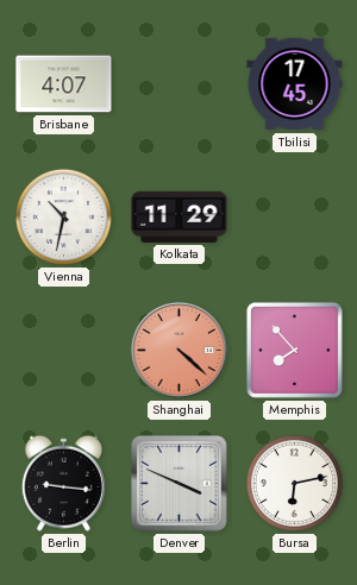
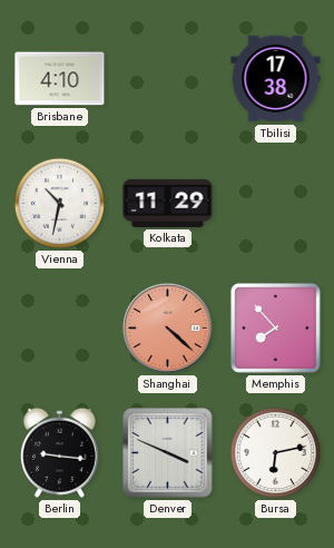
Brisbane: 4:07 -> 4:10
Tbilisi: 17:45 -> 17:38
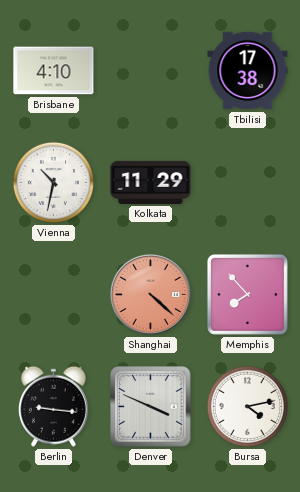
Bursa: 6:13 -> 4:13
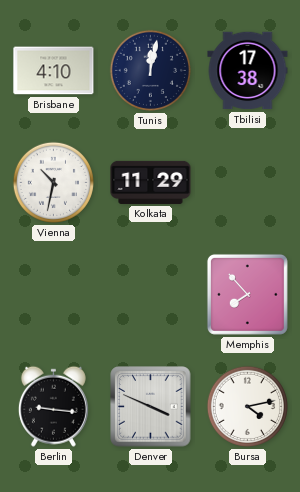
Tunis: none -> 12:02
Shanghai: 4:22 -> none
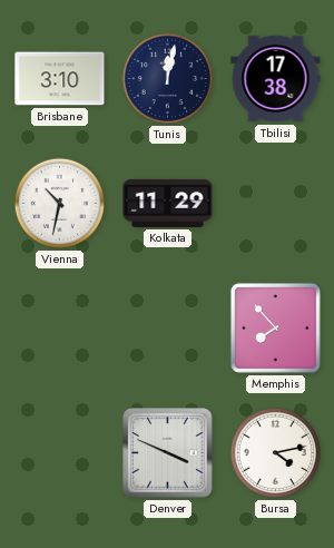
Brisbane: 4:10 -> 3:10
Berlin: 9:16 -> none
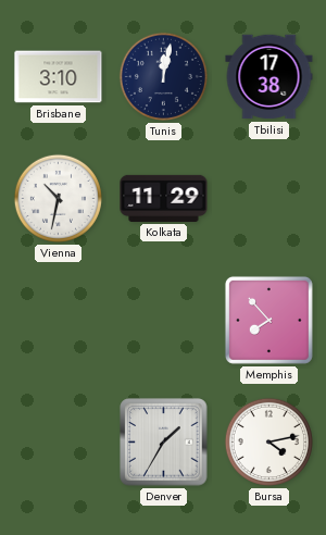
Denver: 3:49 -> 1:35
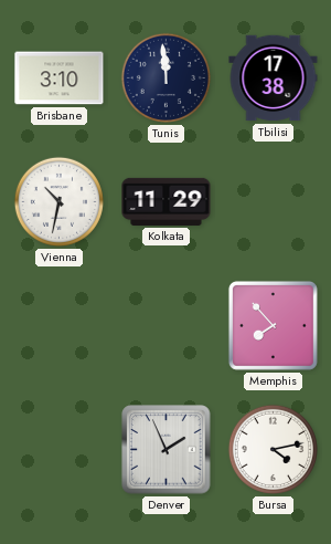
Tunis: 12:02 -> 11:59
Denver: 1:35 -> 1:56
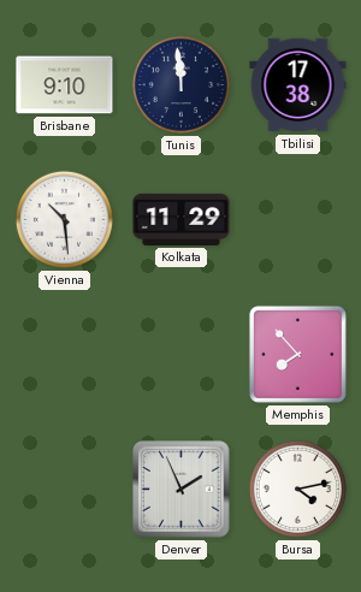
Brisbane: 3:10 -> 9:10
Vienna: 10:32 -> 10:29
